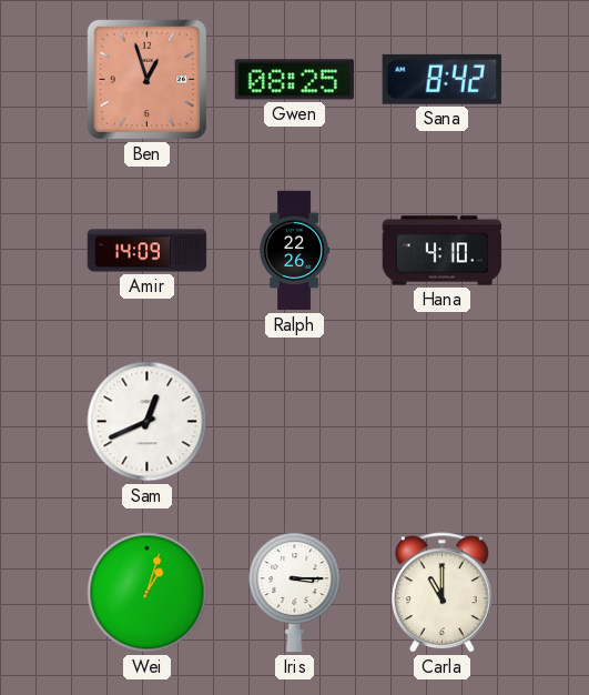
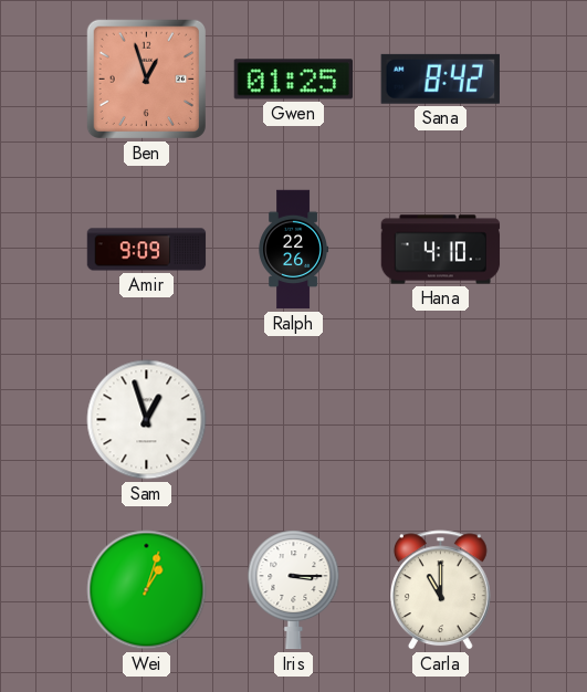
Gwen: 08:25 -> 01:25
Amir: 14:09 -> 9:09
Sam: 12:41 -> 12:57
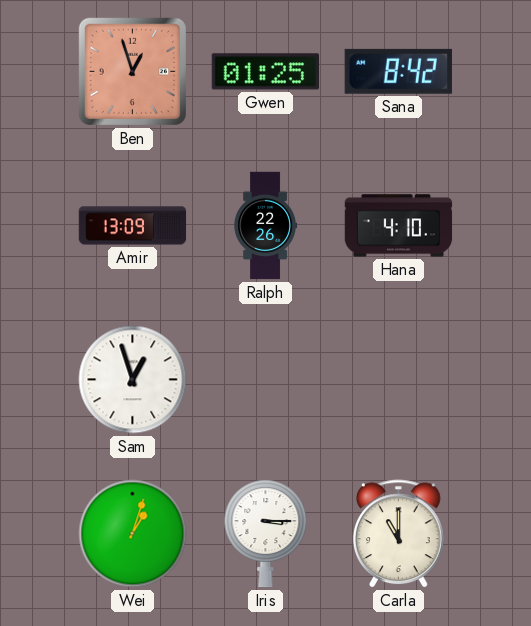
Amir: 9:09 -> 13:09
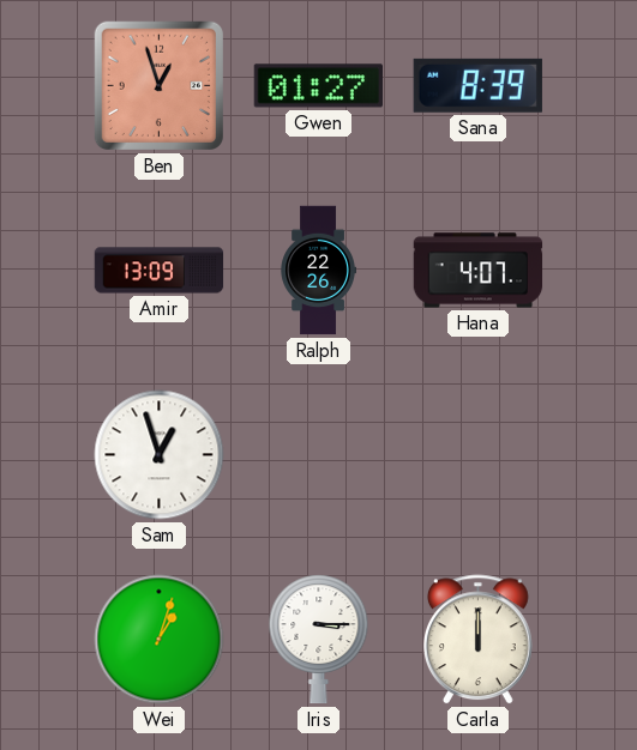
Gwen: 01:25 -> 01:27
Sana: 8:42 -> 8:39
Hana: 4:10 -> 4:07
Carla: 11:00 -> 12:00
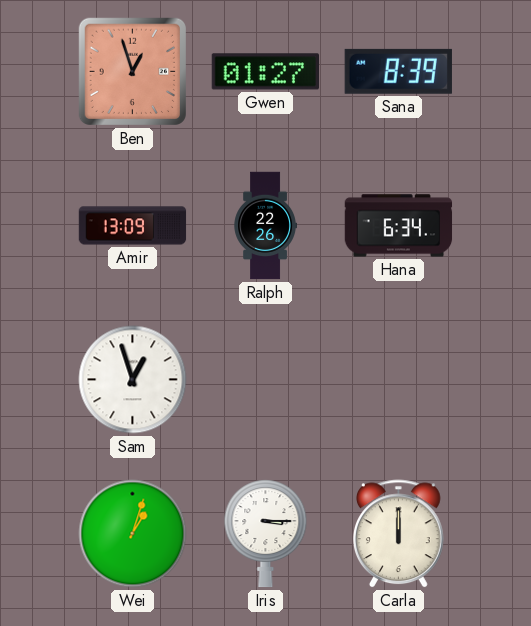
Hana: 4:07 -> 6:34
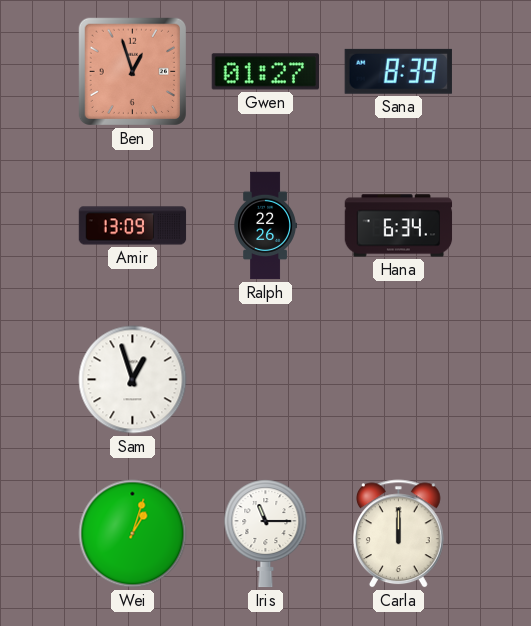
Iris: 3:15 -> 11:15
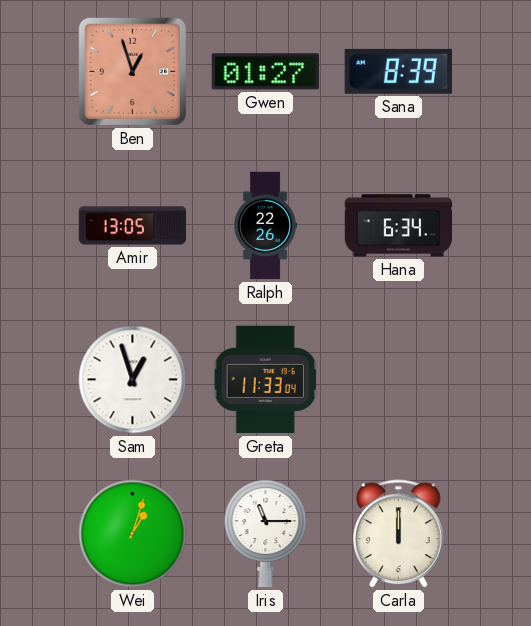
Amir: 13:09 -> 13:05
Greta: none -> 11:33
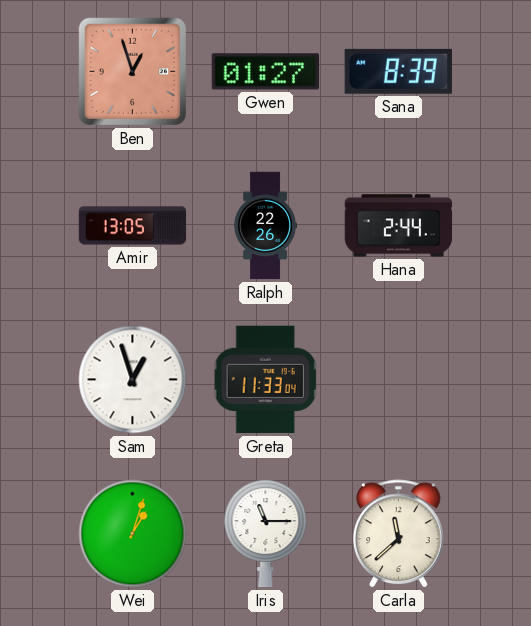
Hana: 6:34 -> 2:44
Carla: 12:00 -> 11:38
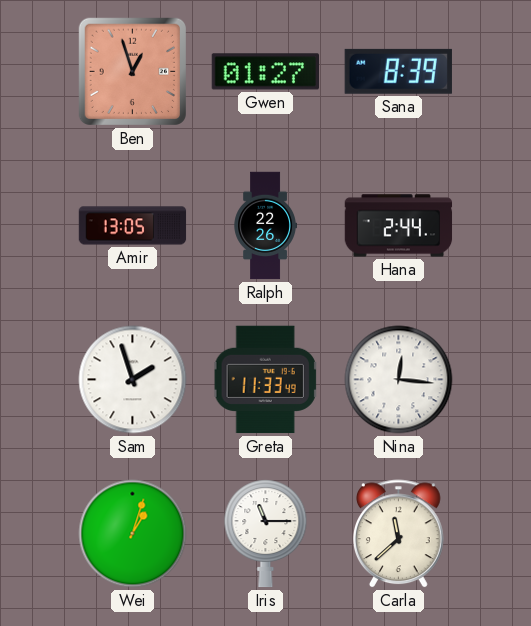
Sam: 12:57 -> 1:57
Greta: 11:33:04 -> 11:33:49
Nina: none -> 12:16
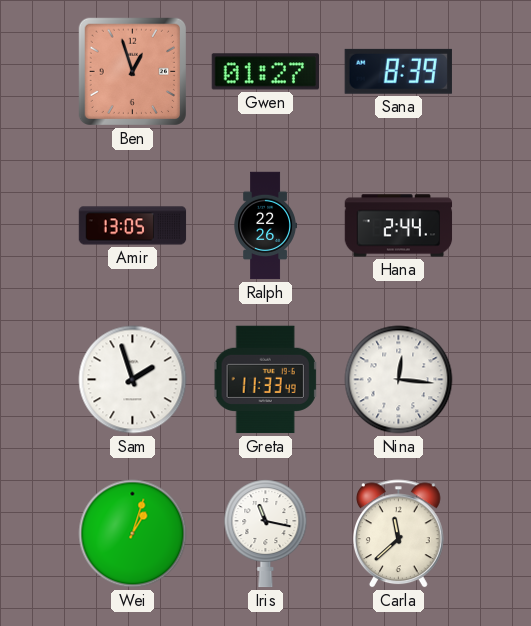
Iris: 11:15 -> 11:17
